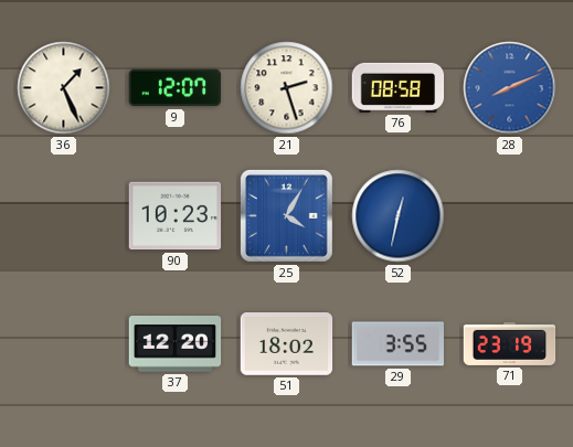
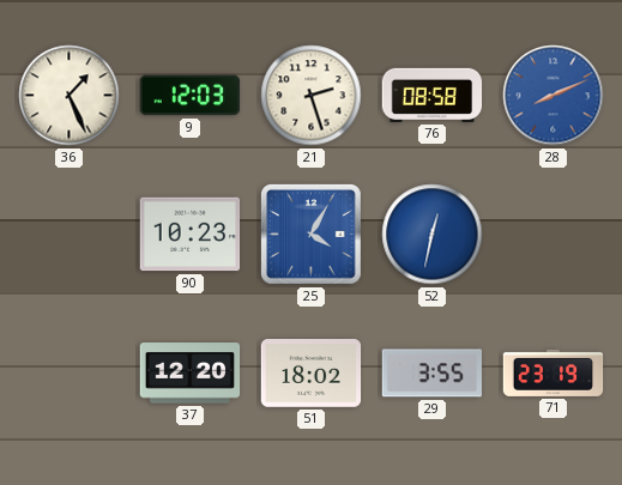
9: 12:07 -> 12:03
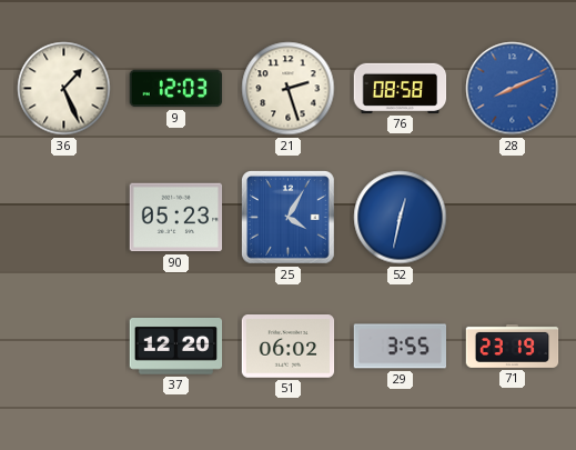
90: 10:23 -> 05:23
51: 18:02 -> 06:02
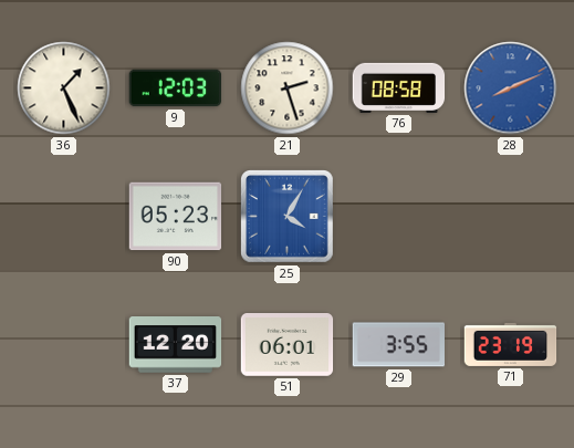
52: 12:32 -> none
51: 06:02 -> 06:01
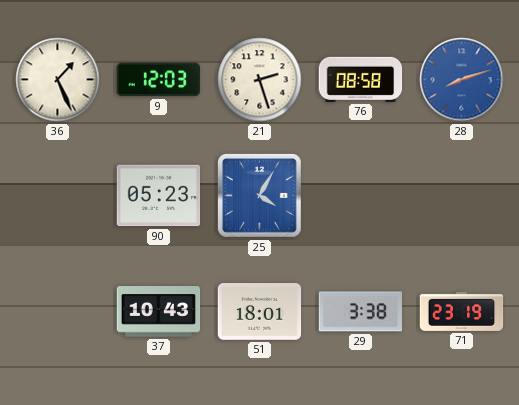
28: 8:11 -> 8:12
37: 12:20 -> 10:43
51: 06:01 -> 18:01
29: 3:55 -> 3:38
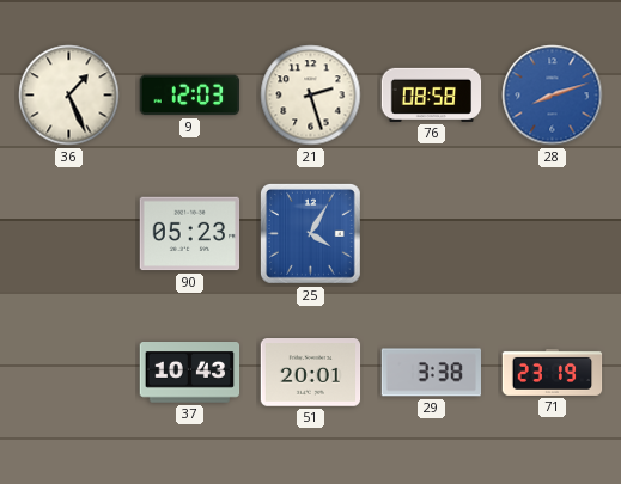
51: 18:01 -> 20:01
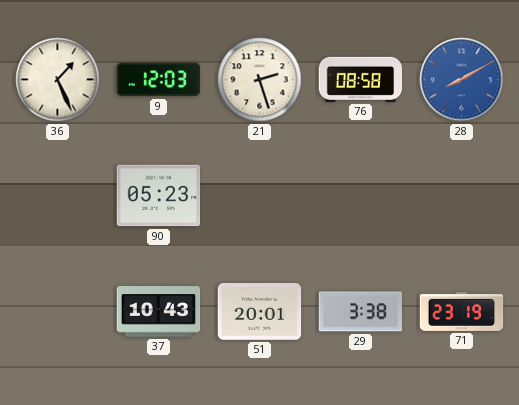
28: 8:12 -> 8:10
25: 4:05 -> none
